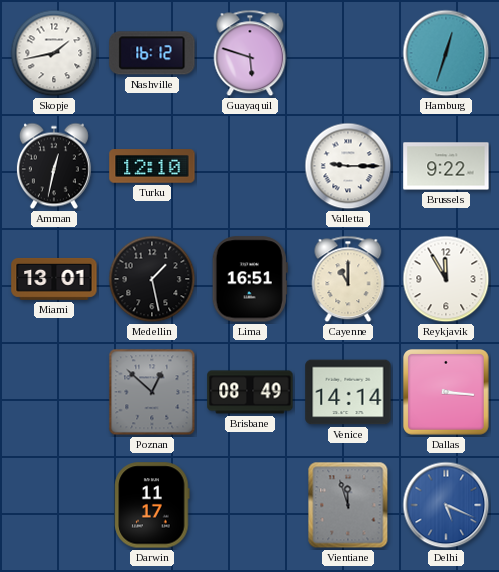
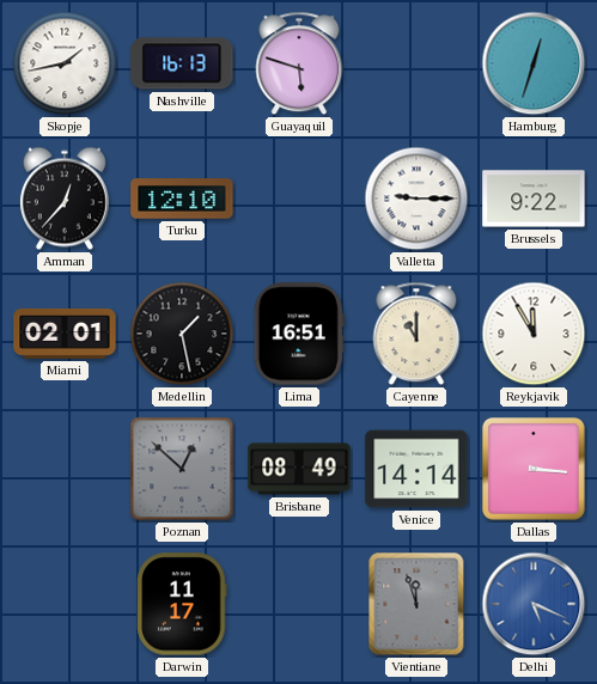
Nashville: 16:12 -> 16:13
Amman: 12:32 -> 12:37
Miami: 13:01 -> 02:01
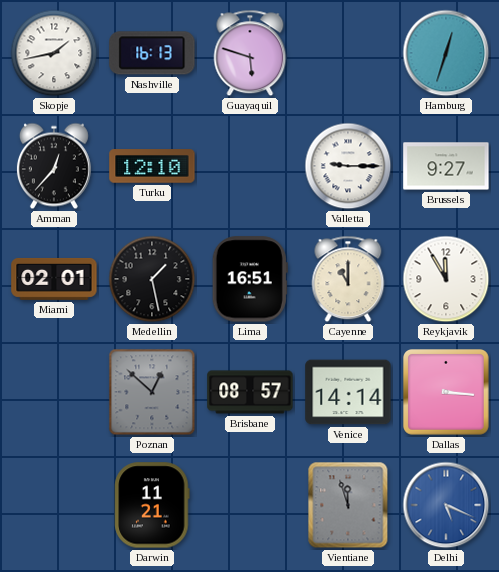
Brussels: 9:22 -> 9:27
Brisbane: 08:49 -> 08:57
Darwin: 11:17 -> 11:21
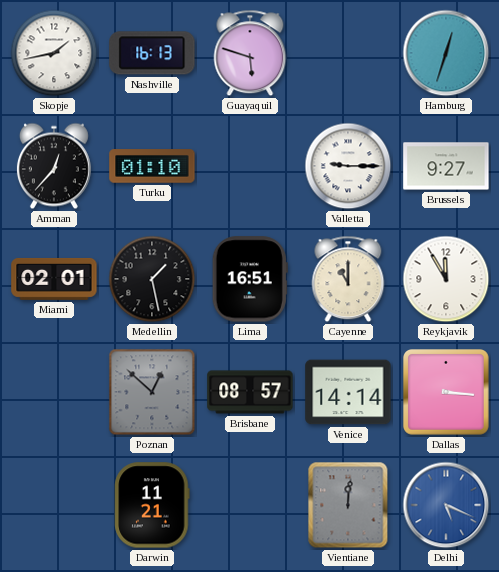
Turku: 12:10 -> 01:10
Vientiane: 11:57 -> 12:01
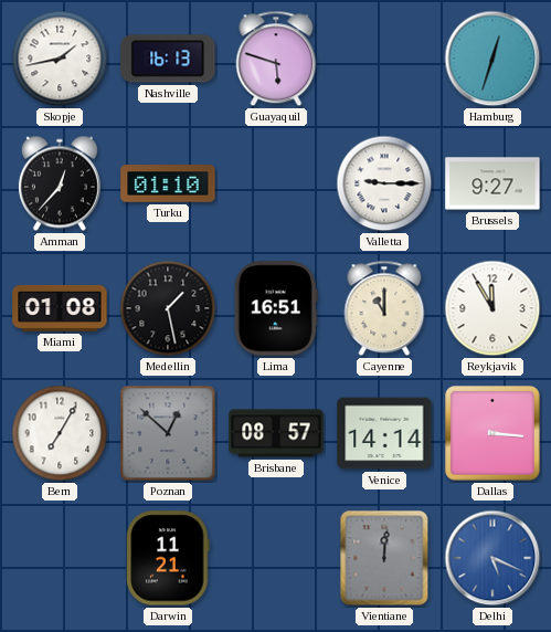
Miami: 02:01 -> 01:08
Bern: none -> 7:05
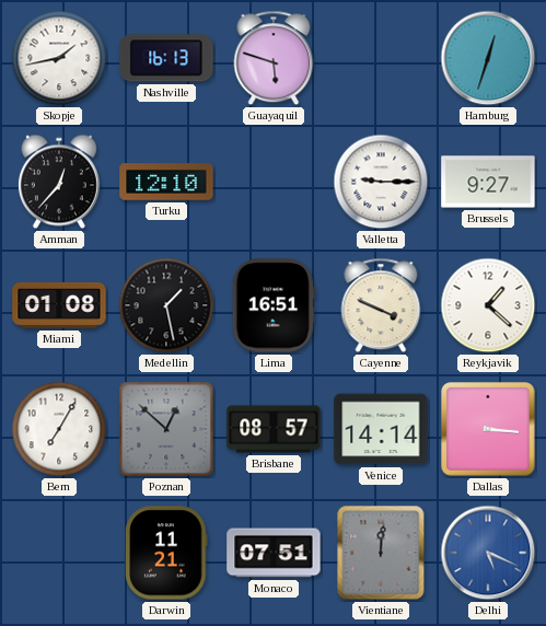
Turku: 01:10 -> 12:10
Cayenne: 11:00 -> 3:49
Reykjavik: 11:55 -> 1:22
Monaco: none -> 07:51
